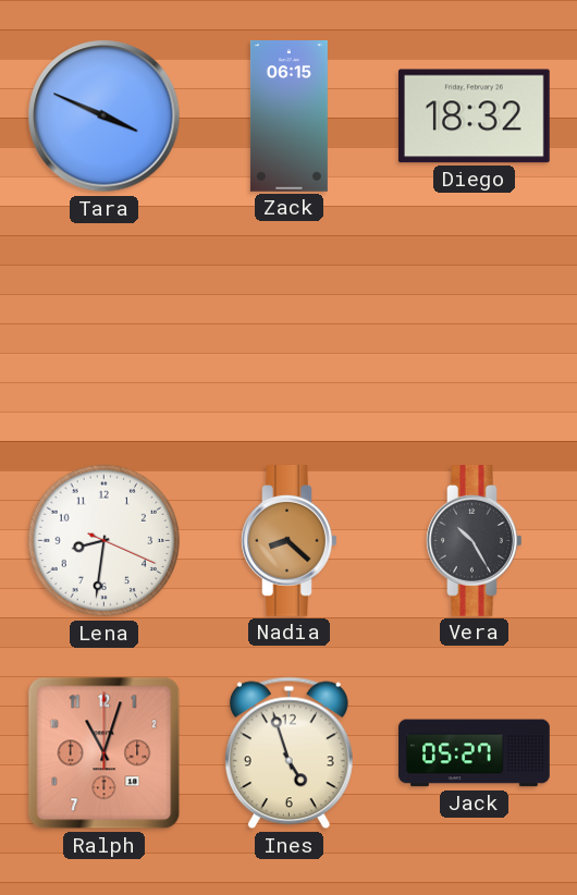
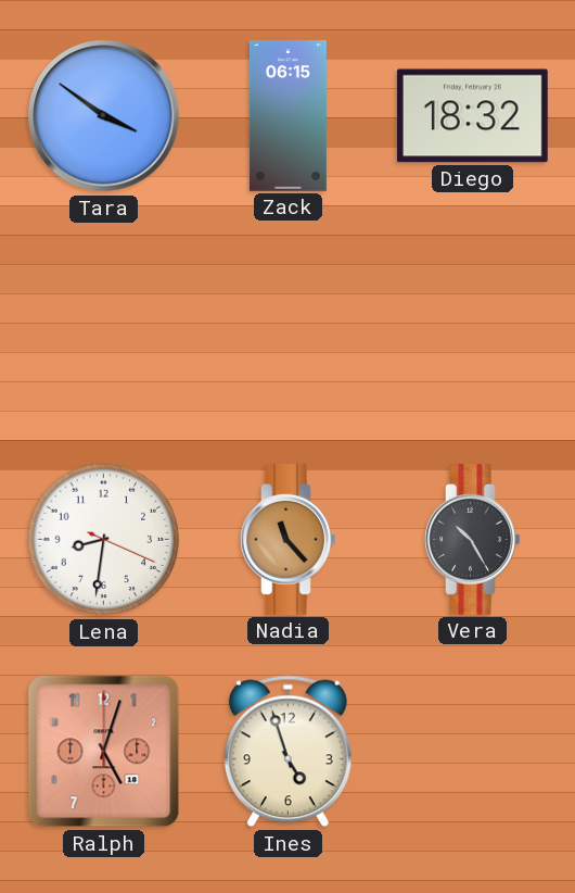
Tara: 3:49 -> 3:51
Nadia: 8:22 -> 11:23
Ralph: 11:03 -> 5:03
Jack: 05:27 -> none
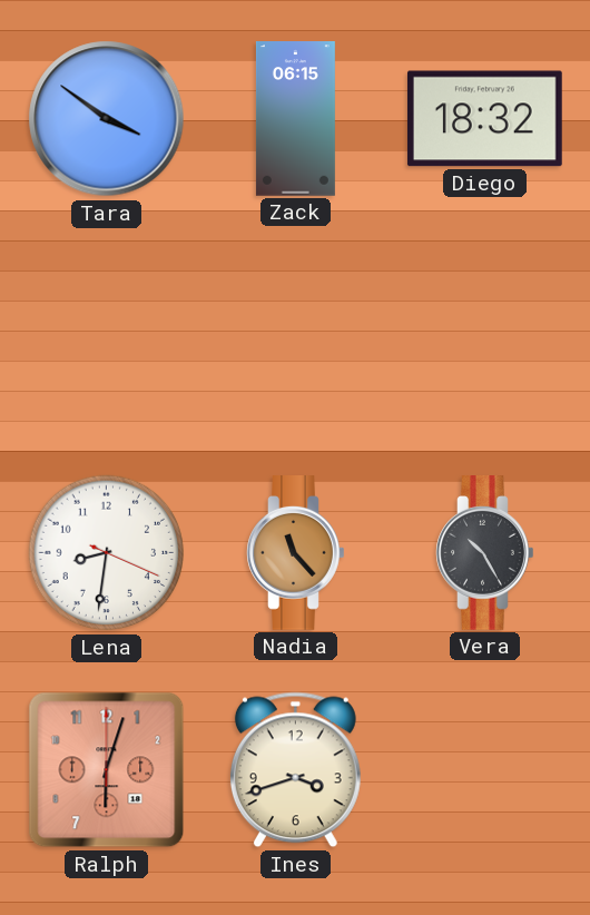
Ralph: 5:03 -> 6:03
Ines: 4:57 -> 3:42
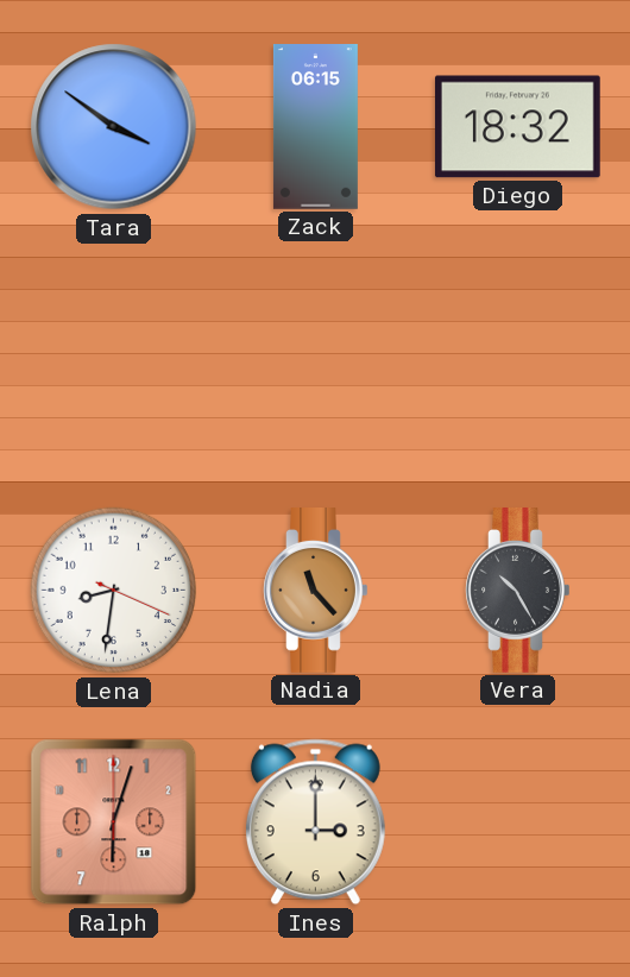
Ines: 3:42 -> 3:00
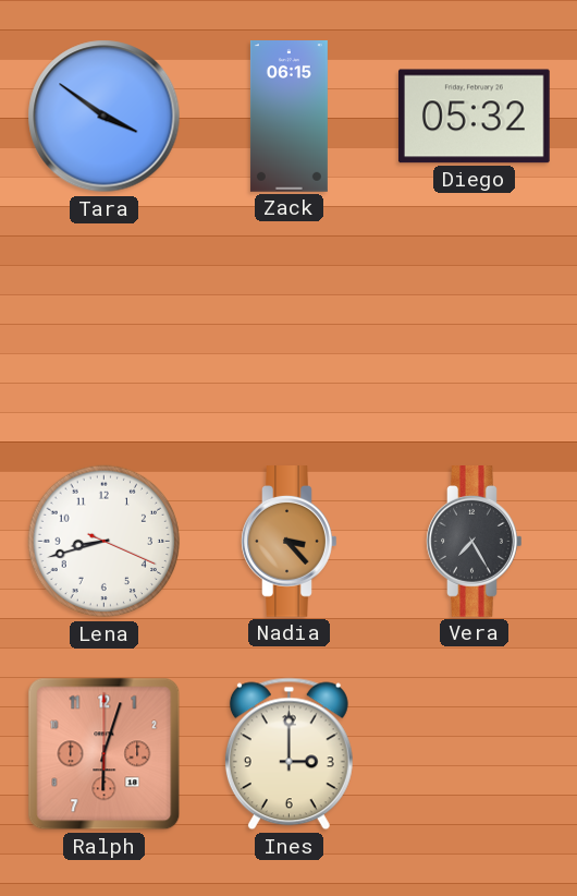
Diego: 18:32 -> 05:32
Lena: 8:31 -> 8:42
Nadia: 11:23 -> 3:23
Vera: 10:25 -> 7:25
